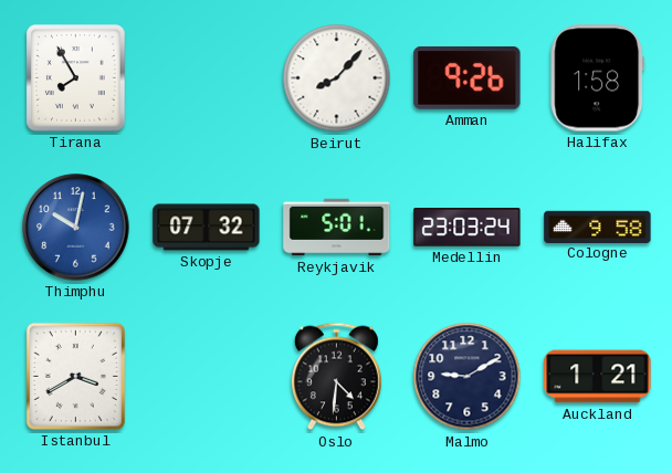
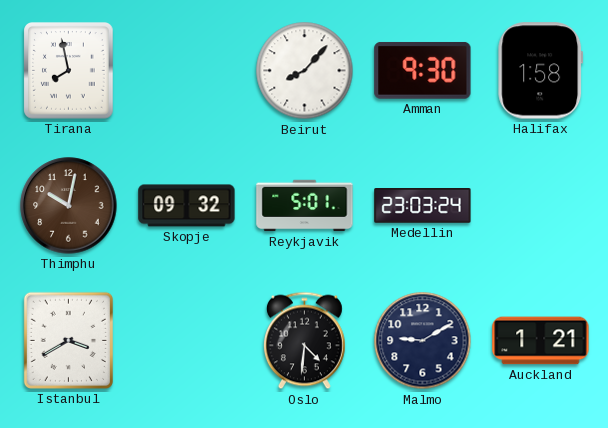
Tirana: 7:55 -> 7:58
Amman: 9:26 -> 9:30
Thimphu dial: blue -> brown
Skopje: 07:32 -> 09:32
Cologne: 9:58 -> none
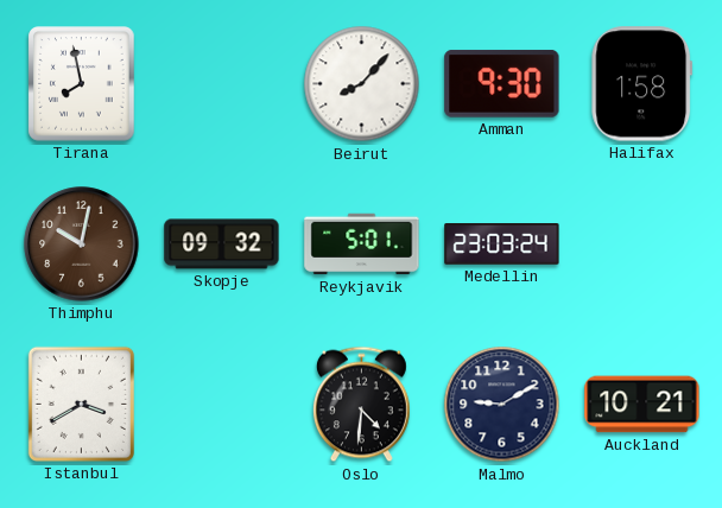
Auckland: 1:21 -> 10:21
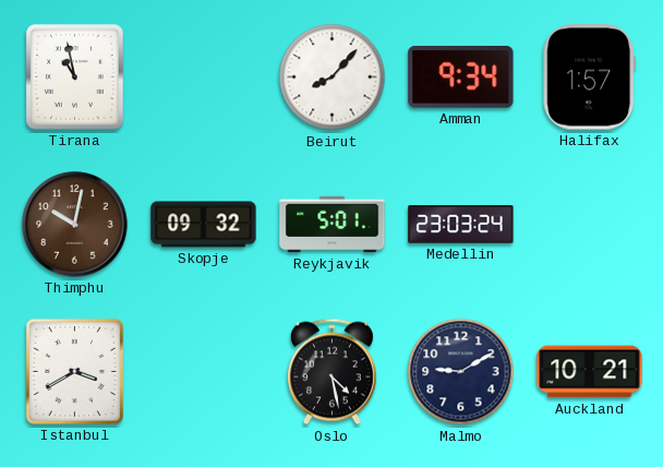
Tirana: 7:58 -> 10:58
Amman: 9:30 -> 9:34
Halifax: 1:58 -> 1:57
Oslo: 4:31 -> 4:28
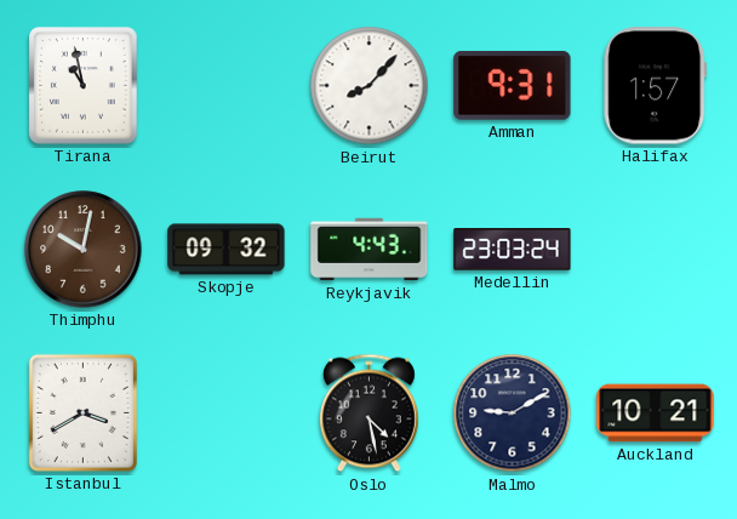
Amman: 9:34 -> 9:31
Reykjavik: 5:01 -> 4:43
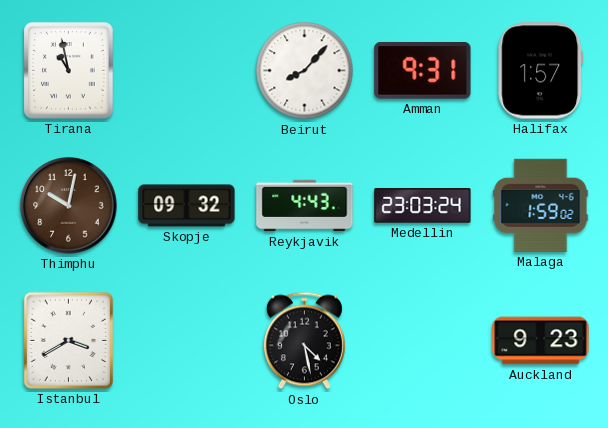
Malaga: none -> 1:59
Malmo: 9:10 -> none
Auckland: 10:21 -> 9:23
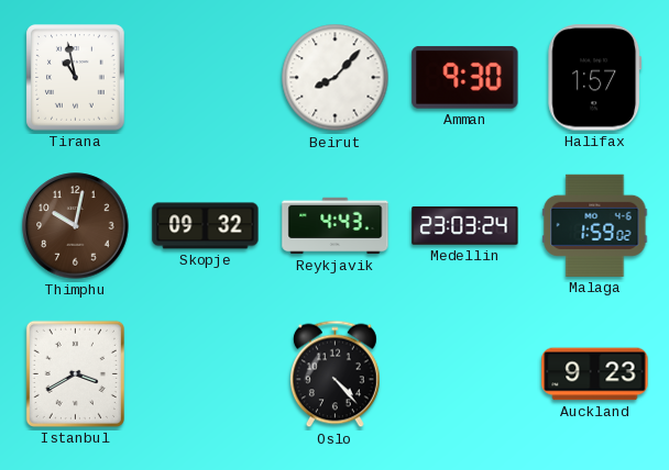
Amman: 9:31 -> 9:30
Oslo: 4:28 -> 4:23
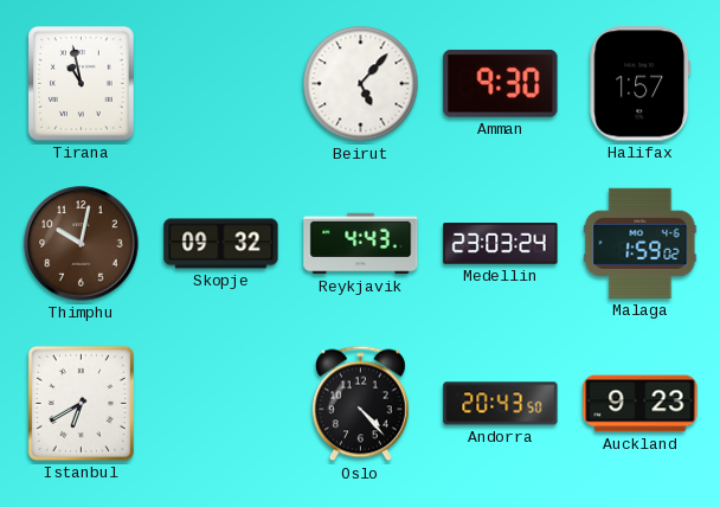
Beirut: 8:07 -> 5:07
Istanbul: 3:40 -> 6:40
Andorra: none -> 20:43
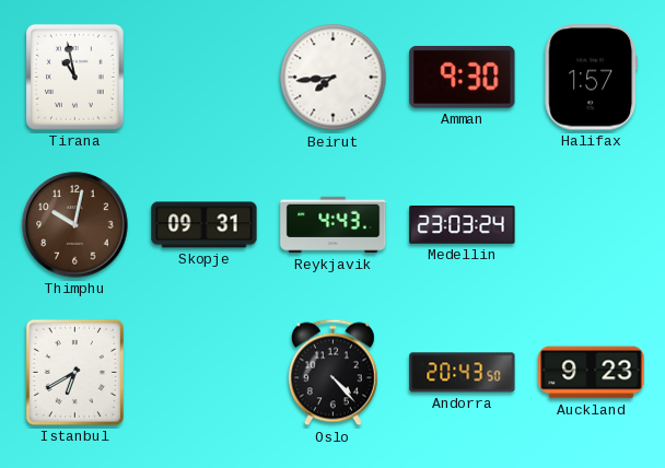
Beirut: 5:07 -> 7:44
Skopje: 09:32 -> 09:31
Malaga: 1:59 -> none
